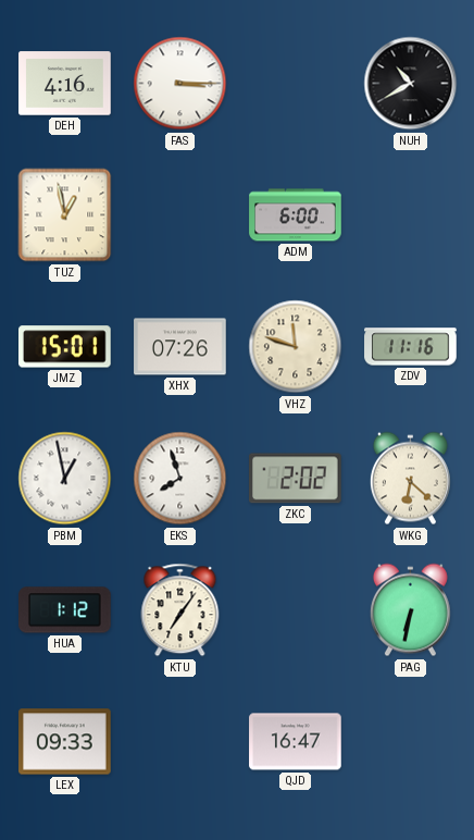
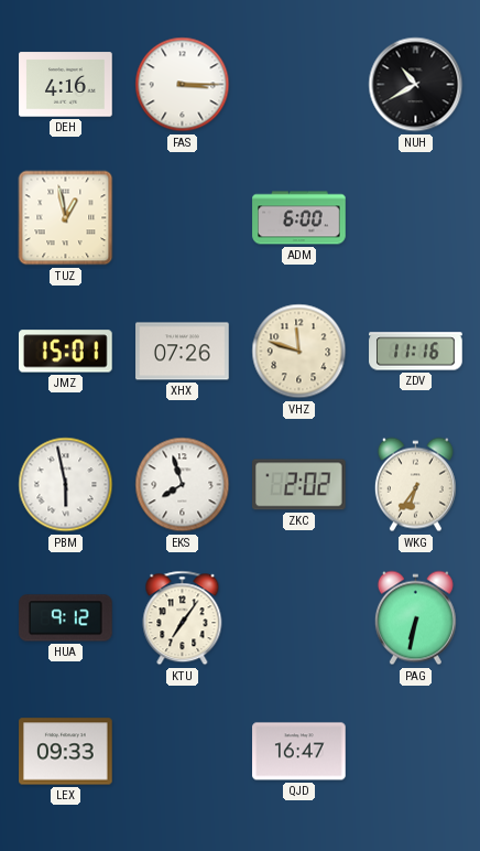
PBM: 12:58 -> 5:58
WKG: 6:22 -> 6:36
HUA: 1:12 -> 9:12
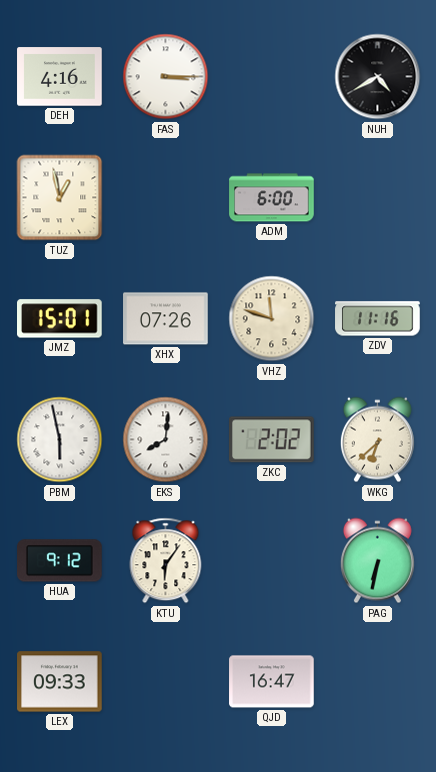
NUH: 10:40 -> 4:40
EKS: 7:57 -> 8:01
WKG: 6:36 -> 6:38
KTU: 7:06 -> 6:06
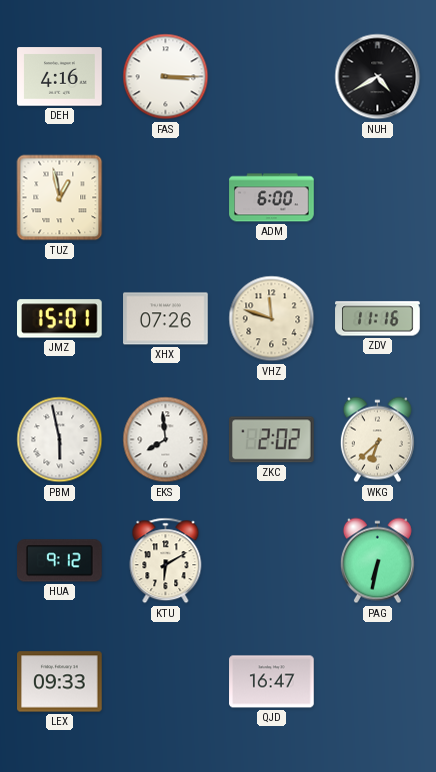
EKS: 8:01 -> 7:59
KTU: 6:06 -> 6:10
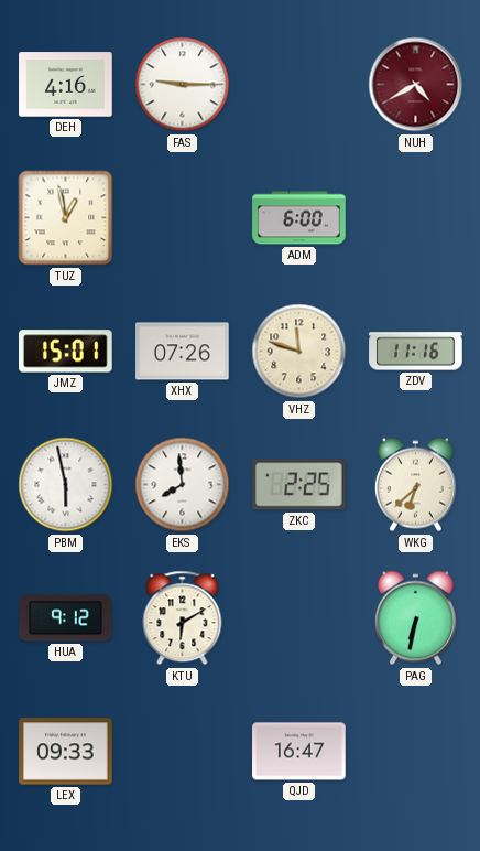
FAS: 3:15 -> 9:15
NUH dial: black -> burgundy
ZKC: 2:02 -> 2:25
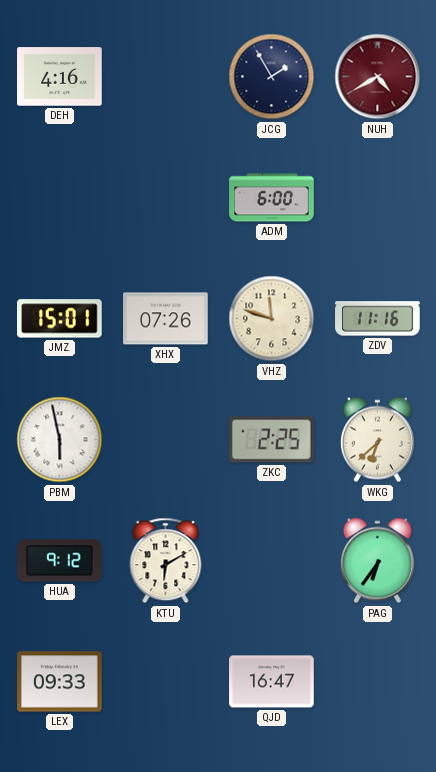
FAS: 9:15 -> none
JCG: none -> 1:55
TUZ: 12:58 -> none
EKS: 7:59 -> none
PAG: 6:32 -> 6:36
